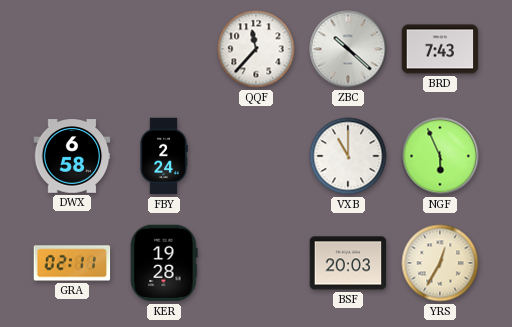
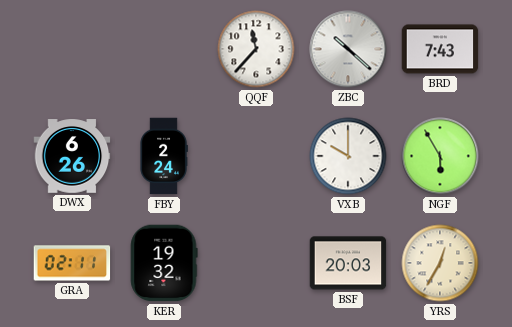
DWX: 6:58 -> 6:26
VXB: 11:00 -> 10:00
NGF: 5:56 -> 5:55
KER: 19:28 -> 19:32
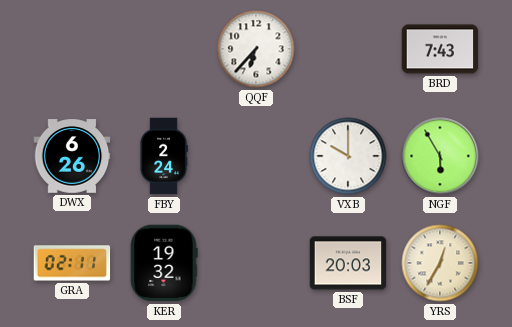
QQF: 11:37 -> 6:37
ZBC: 10:22 -> none
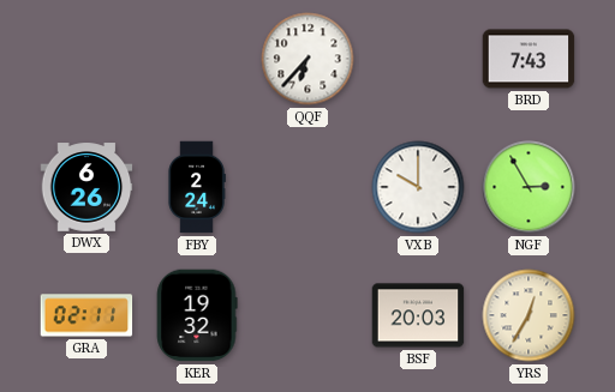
NGF: 5:55 -> 2:55
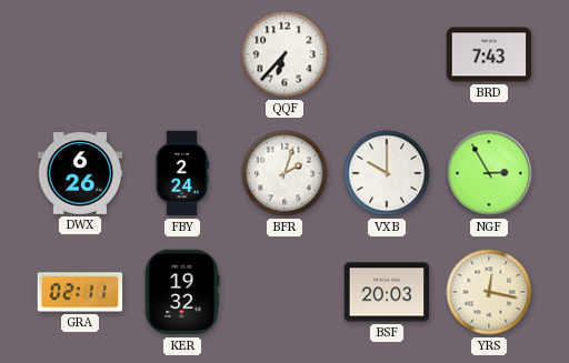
BFR: none -> 2:03
YRS: 12:35 -> 12:17
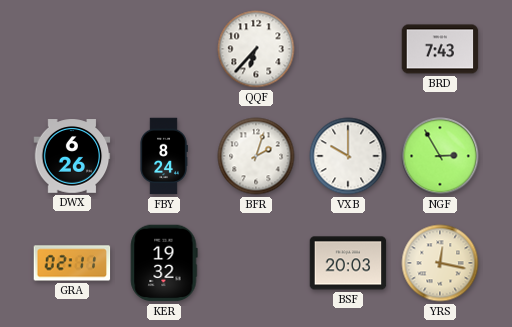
FBY: 2:24 -> 8:24
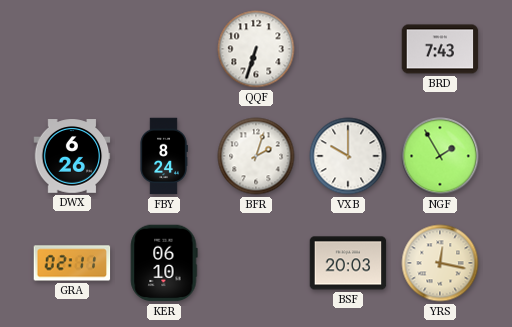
QQF: 6:37 -> 6:33
NGF: 2:55 -> 1:55
KER: 19:32 -> 06:10
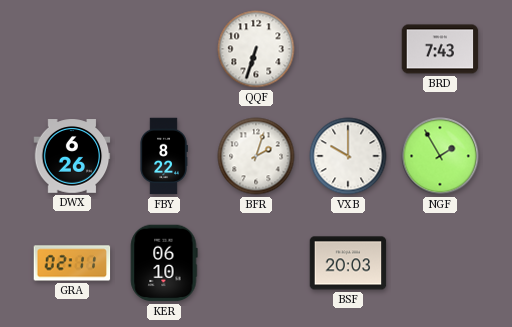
FBY: 8:24 -> 8:22
YRS: 12:17 -> none
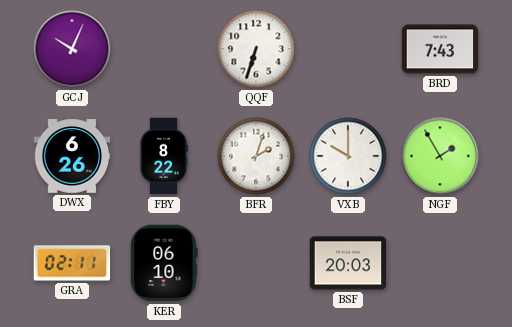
GCJ: none -> 10:04
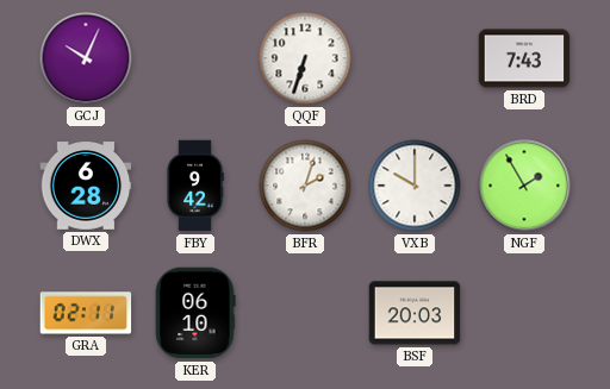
DWX: 6:26 -> 6:28
FBY: 8:22 -> 9:42
